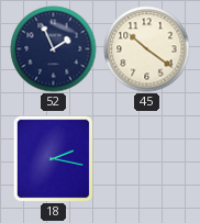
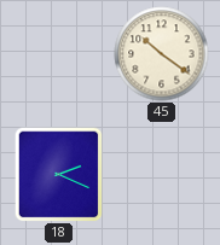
52: 1:56 -> none
18: 2:17 -> 2:19
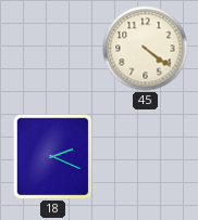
45: 10:21 -> 4:21
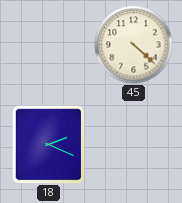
45: 4:21 -> 4:22
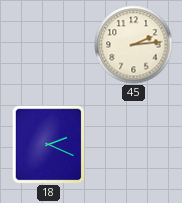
45: 4:22 -> 2:14
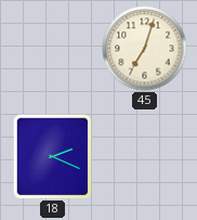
45: 2:14 -> 7:03
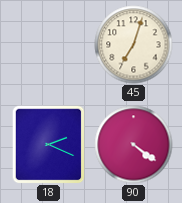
90: none -> 4:21
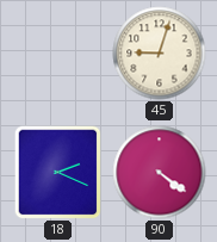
45: 7:03 -> 9:03
